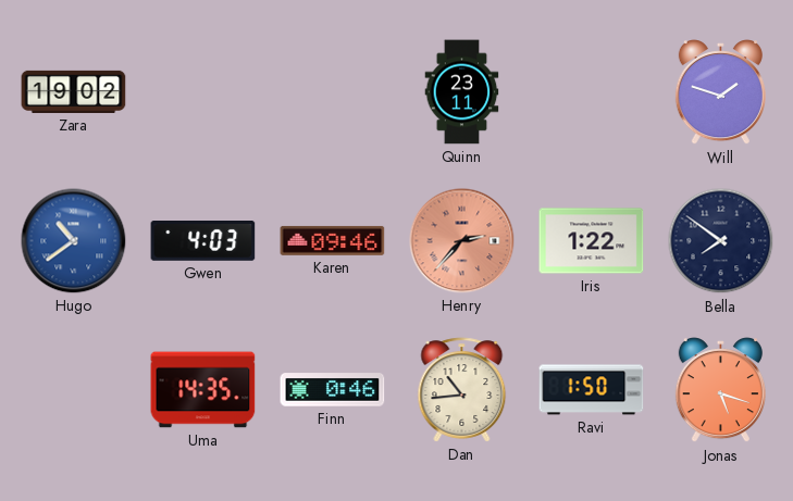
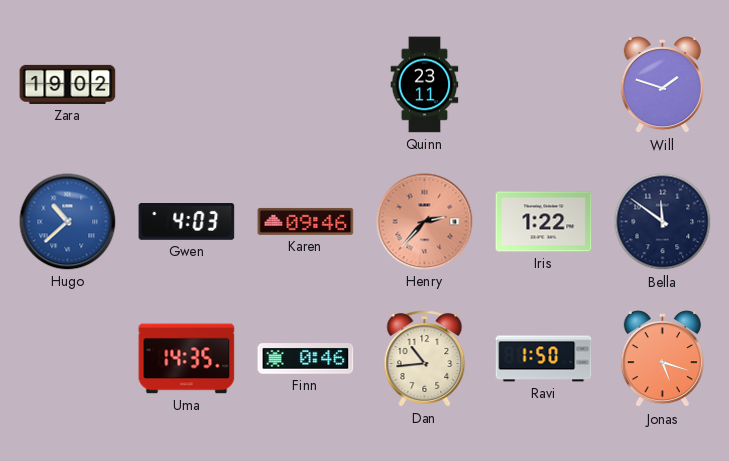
Hugo: 10:39 -> 10:38
Bella: 7:51 -> 11:51
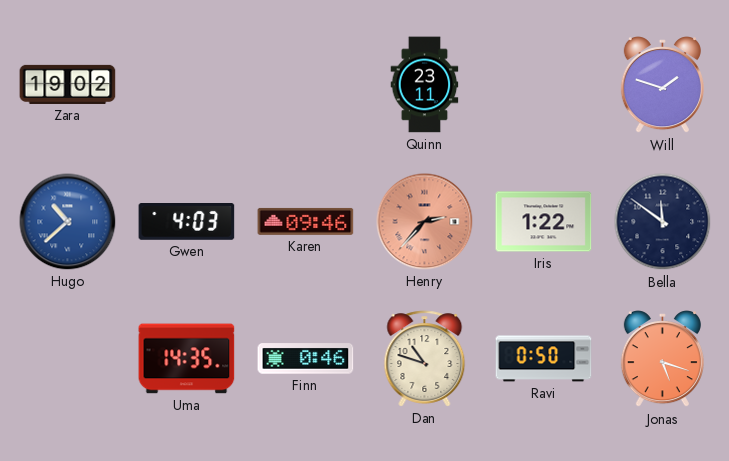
Dan: 10:44 -> 10:48
Ravi: 1:50 -> 0:50
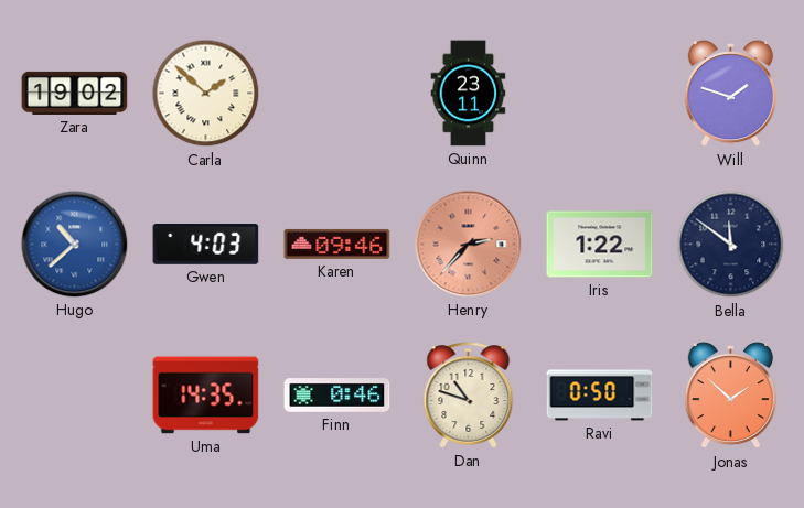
Carla: none -> 1:52
Jonas: 5:18 -> 1:52
